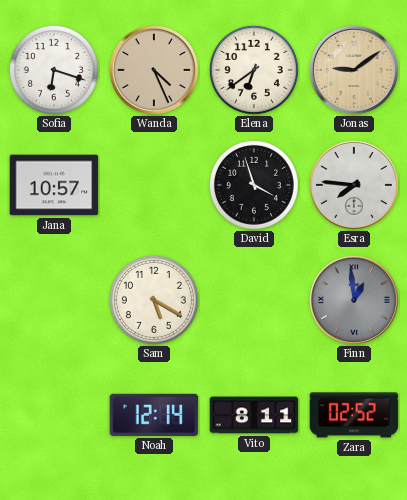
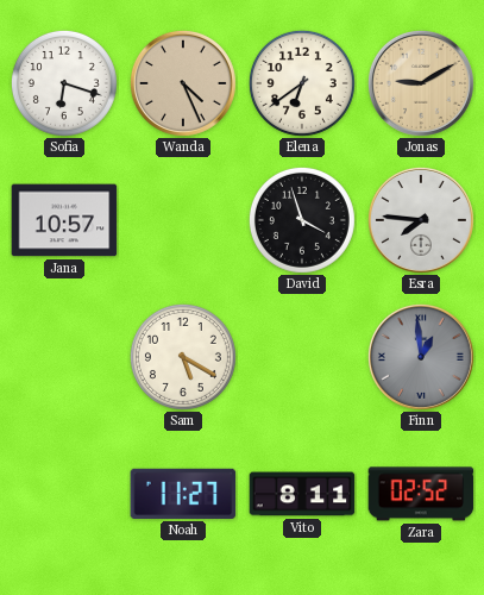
Jonas: 9:09 -> 9:10
Noah: 12:14 -> 11:27
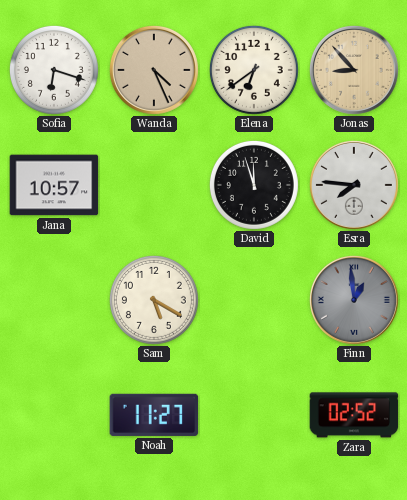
Jonas: 9:10 -> 8:53
David: 3:57 -> 11:57
Vito: 8:11 -> none
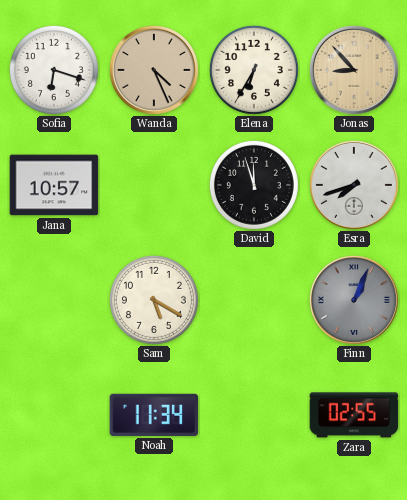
Elena: 6:39 -> 6:35
Esra: 7:46 -> 7:42
Finn: 12:59 -> 1:04
Noah: 11:27 -> 11:34
Zara: 02:52 -> 02:55
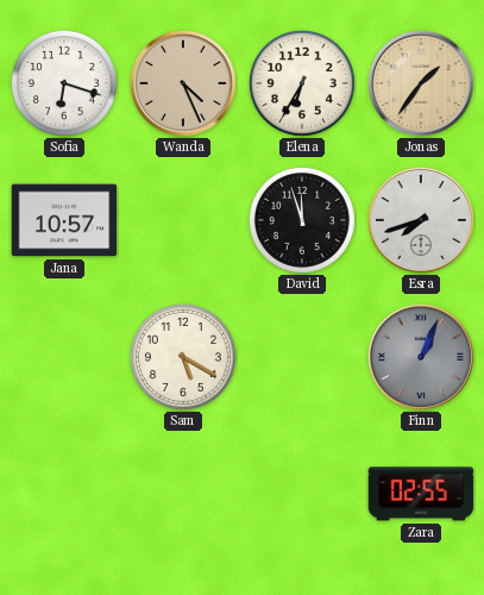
Jonas: 8:53 -> 1:36
Noah: 11:34 -> none
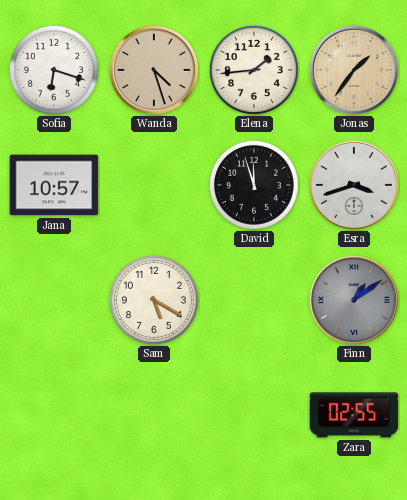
Wanda: 4:26 -> 4:27
Elena: 6:35 -> 1:44
Esra: 7:42 -> 3:42
Finn: 1:04 -> 1:09
